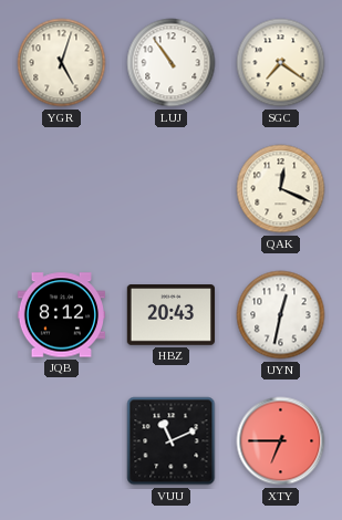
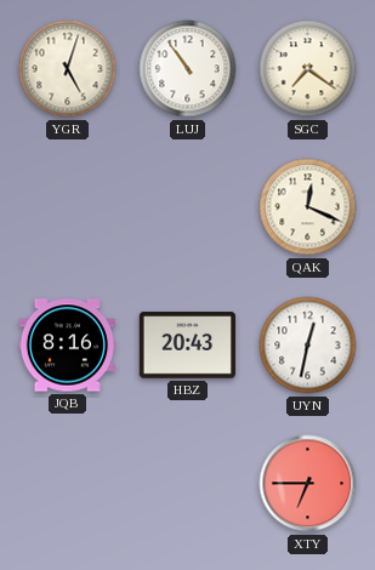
JQB: 8:12 -> 8:16
VUU: 11:11 -> none
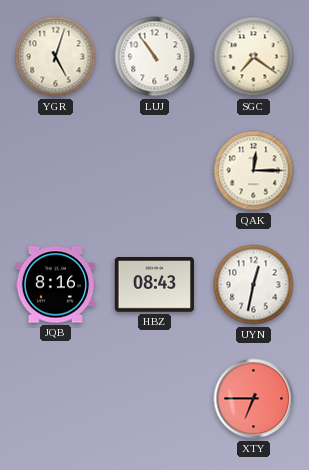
QAK: 12:19 -> 12:15
HBZ: 20:43 -> 08:43
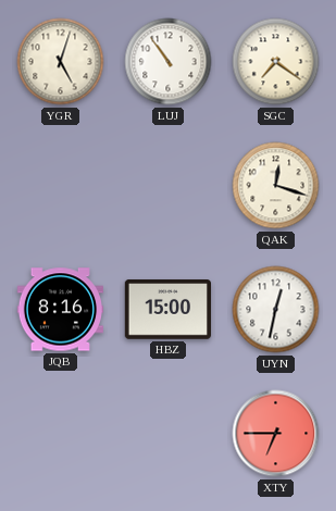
QAK: 12:15 -> 12:18
HBZ: 08:43 -> 15:00
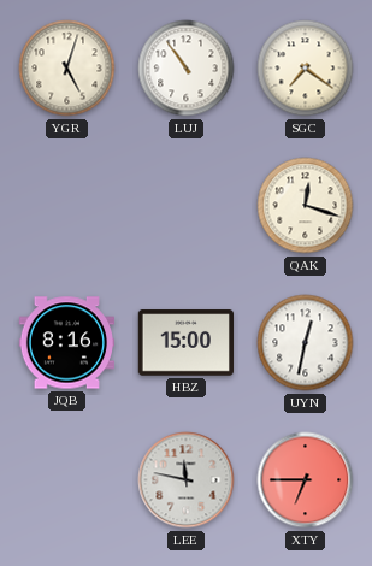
LEE: none -> 11:47
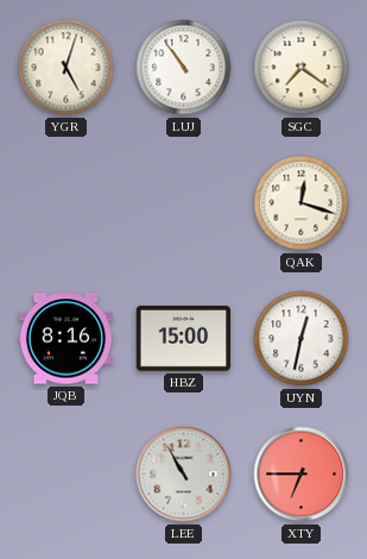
LEE: 11:47 -> 10:55
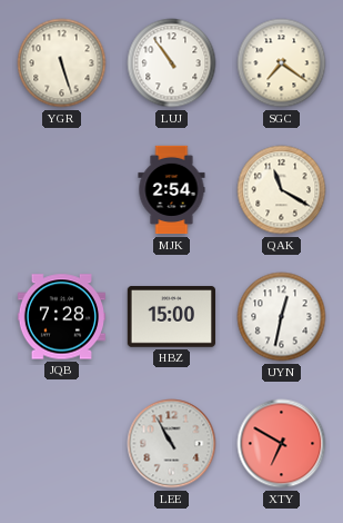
YGR: 5:03 -> 5:27
MJK: none -> 2:54
QAK: 12:18 -> 11:20
JQB: 8:16 -> 7:28
XTY: 6:45 -> 6:50
